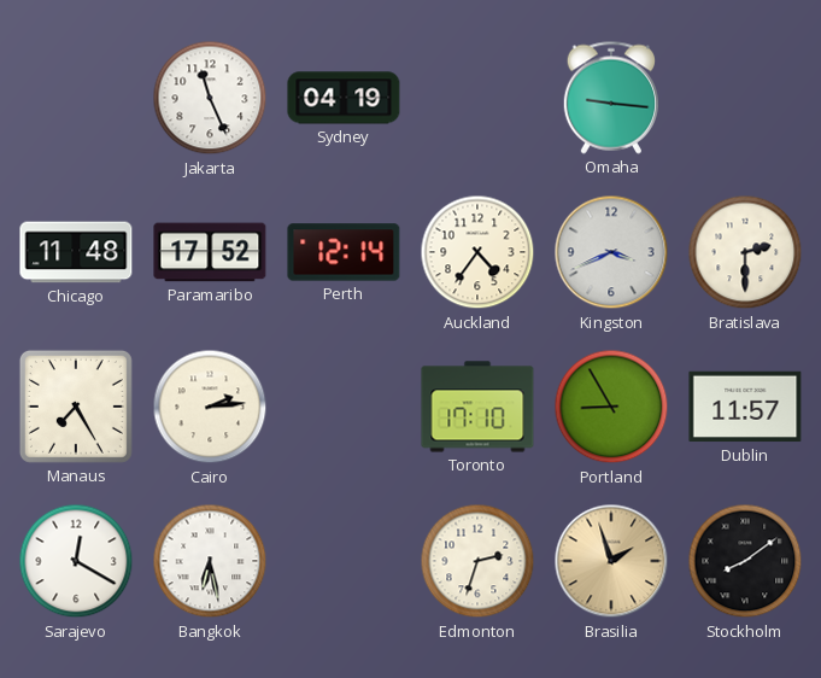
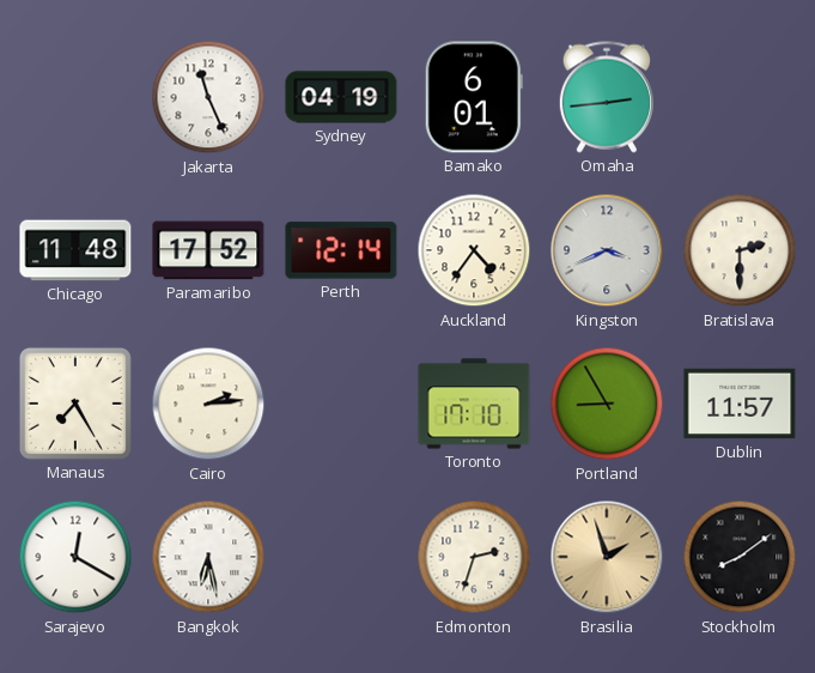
Bamako: none -> 6:01
Omaha: 9:16 -> 2:44
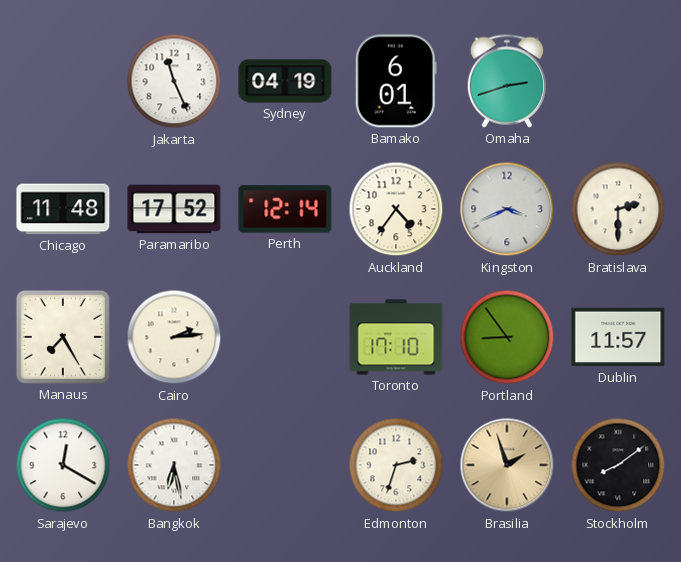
Omaha: 2:44 -> 2:42
Portland: 8:55 -> 8:54
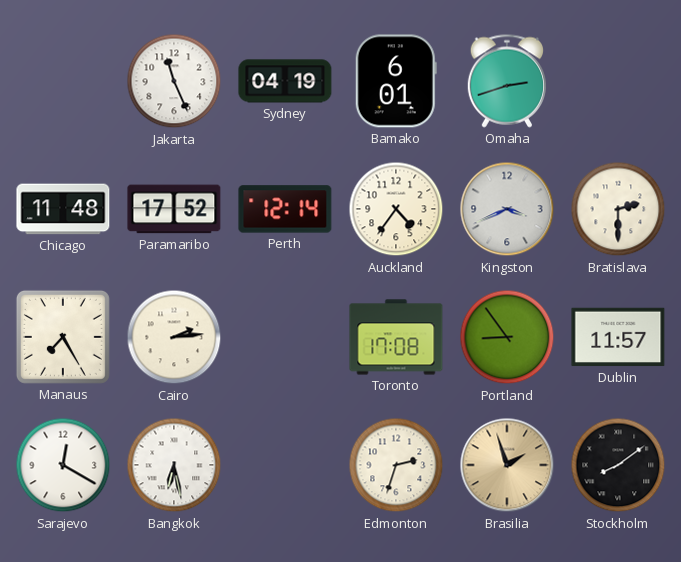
Toronto: 17:10 -> 17:08
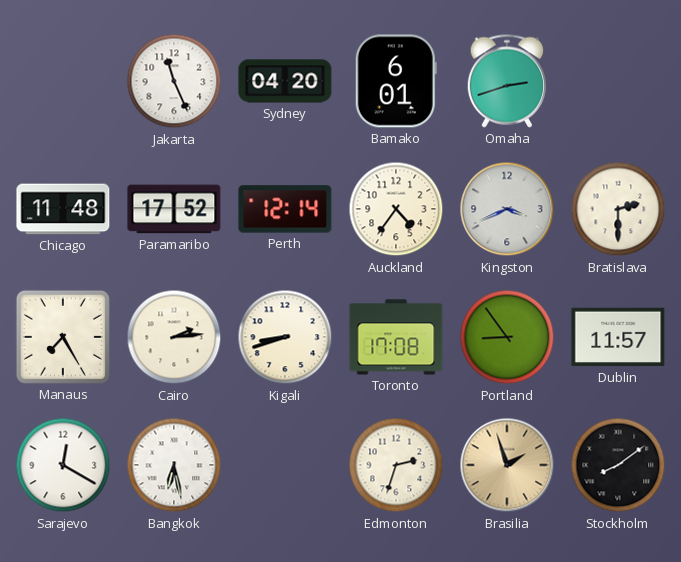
Sydney: 04:19 -> 04:20
Kigali: none -> 8:42
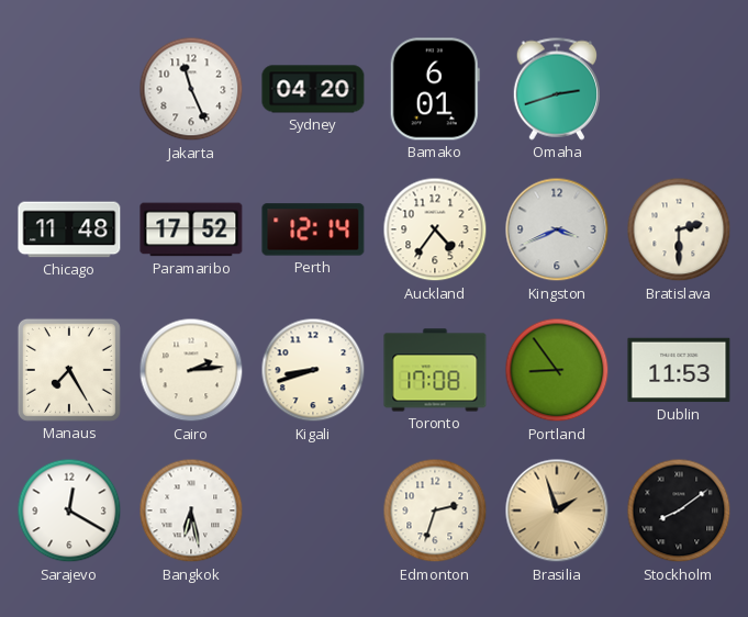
Dublin: 11:57 -> 11:53
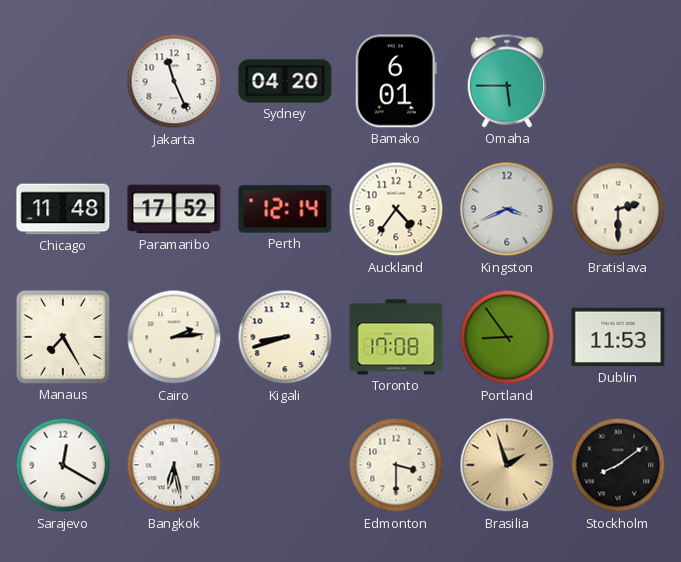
Omaha: 2:42 -> 5:45
Edmonton: 2:33 -> 3:30
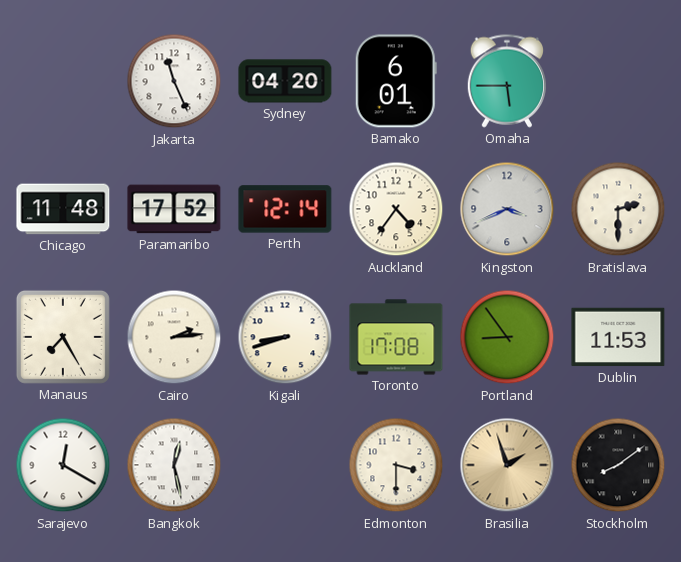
Bangkok: 6:28 -> 12:28
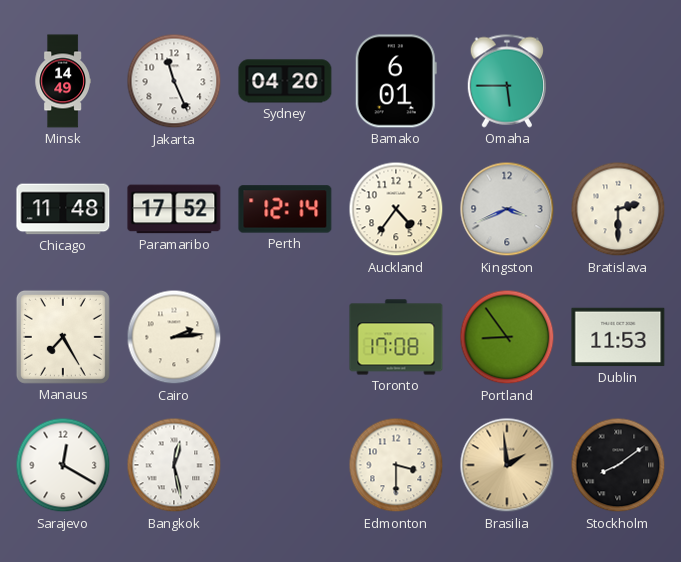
Minsk: none -> 14:49
Kigali: 8:42 -> none
Brasilia: 1:57 -> 1:59
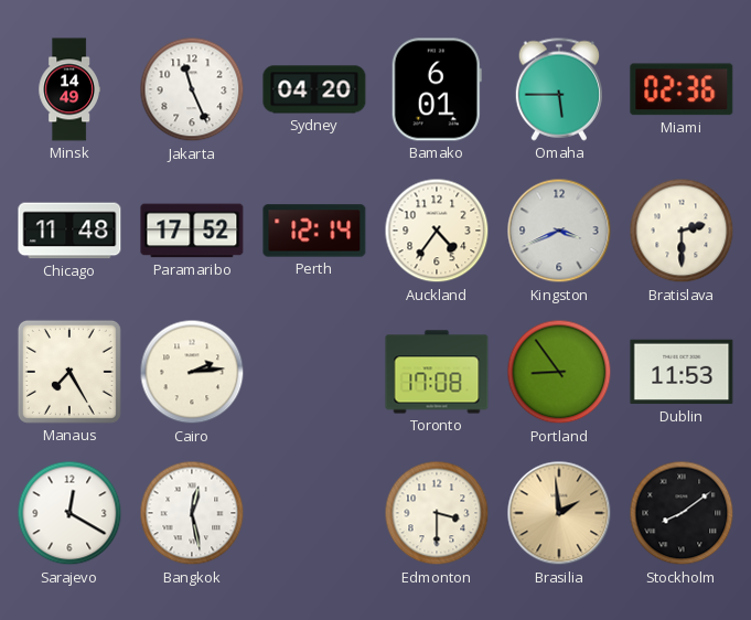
Miami: none -> 02:36
